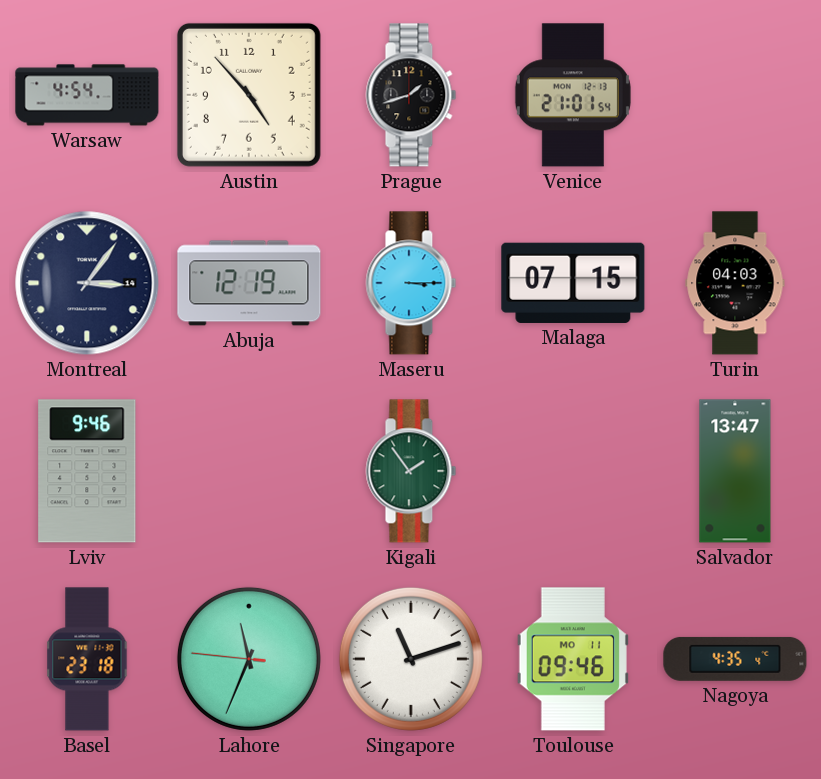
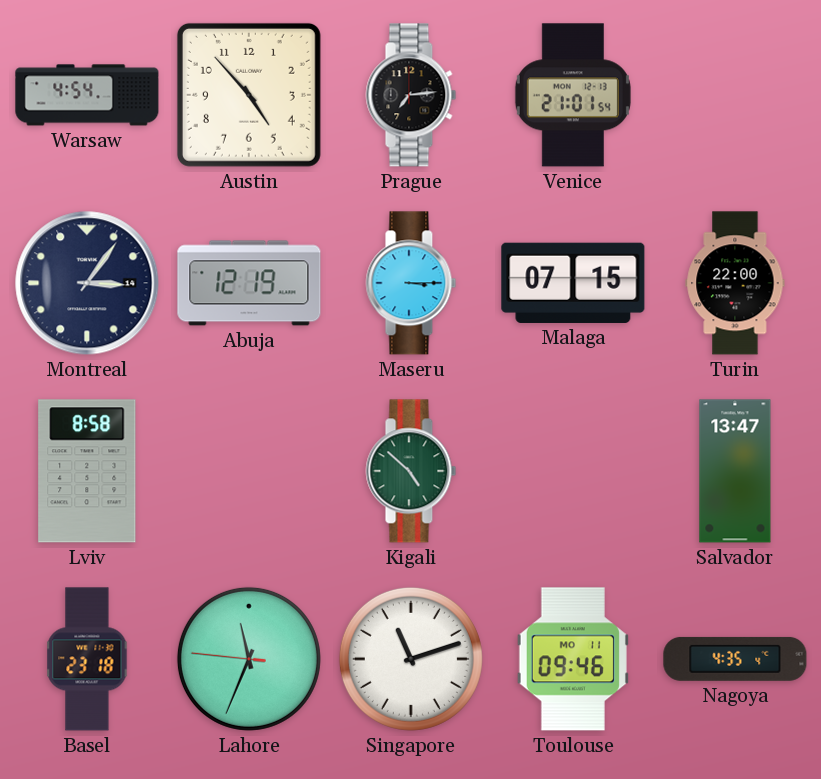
Prague: 1:42 -> 7:14
Turin: 04:03 -> 22:00
Lviv: 9:46 -> 8:58
Kigali: 1:54 -> 4:52
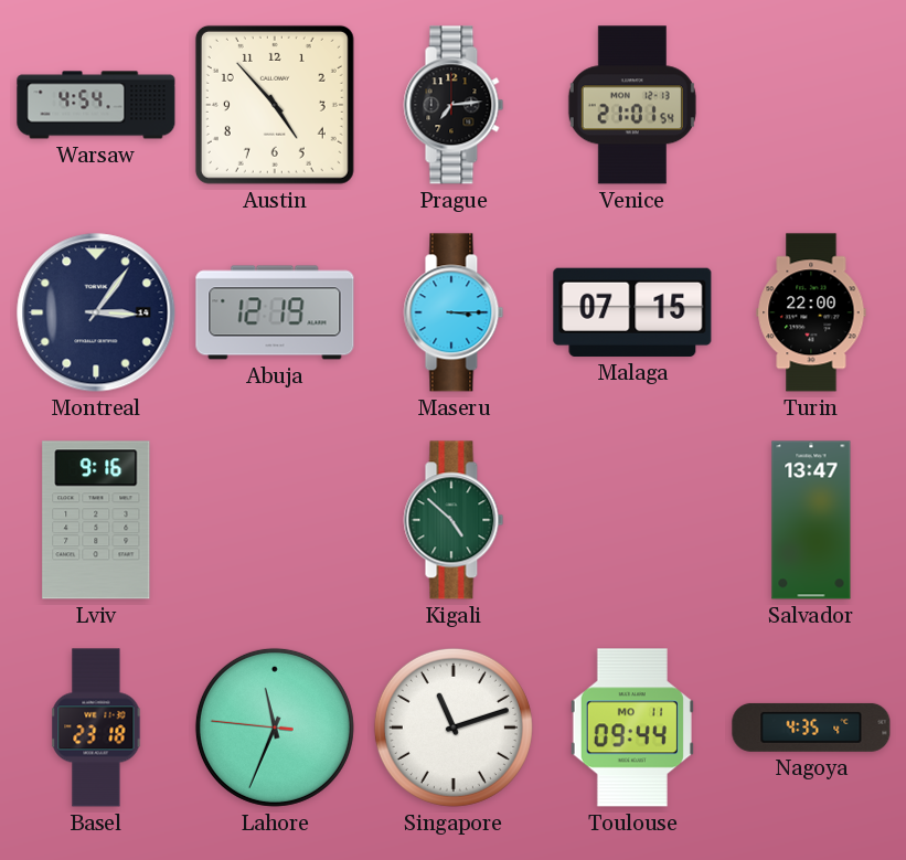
Lviv: 8:58 -> 9:16
Toulouse: 09:46 -> 09:44
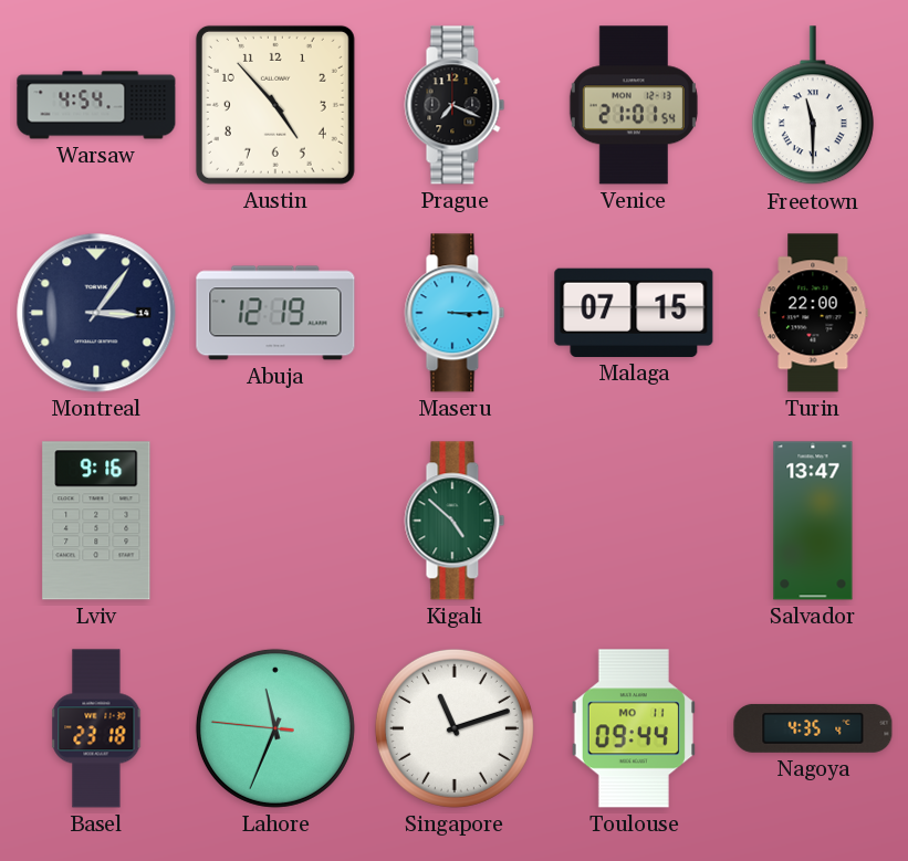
Prague: 7:14 -> 7:19
Freetown: none -> 11:30
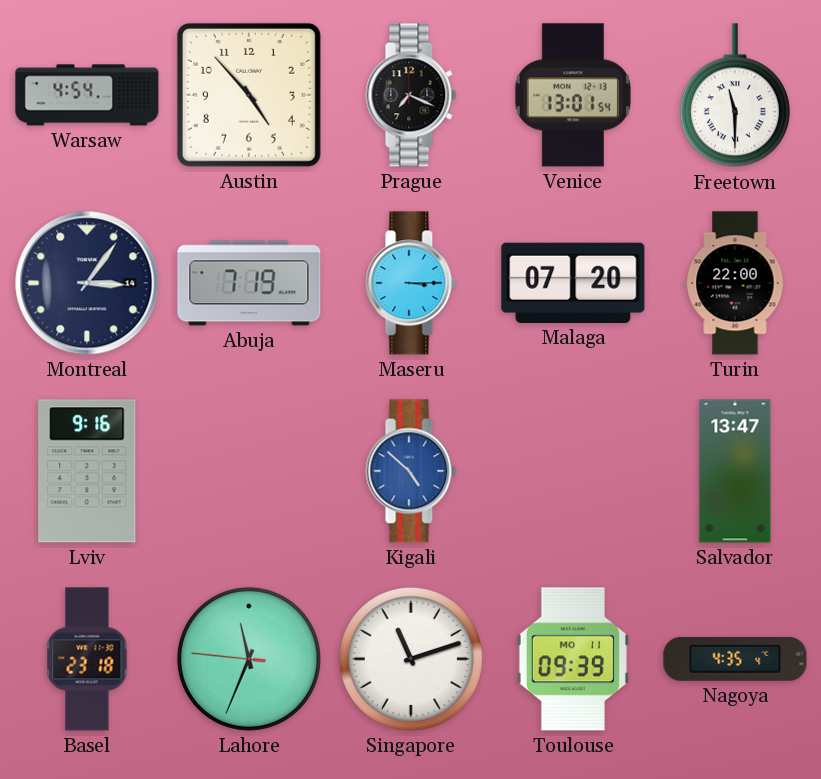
Venice: 21:01 -> 13:01
Abuja: 12:19 -> 7:19
Malaga: 07:15 -> 07:20
Kigali dial: green -> blue
Toulouse: 09:44 -> 09:39
